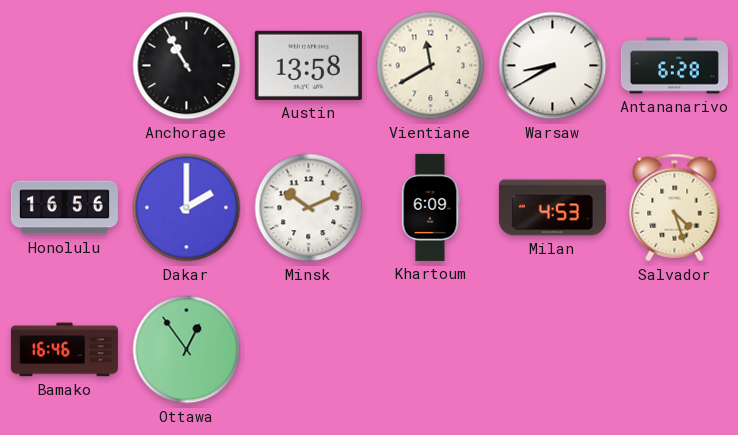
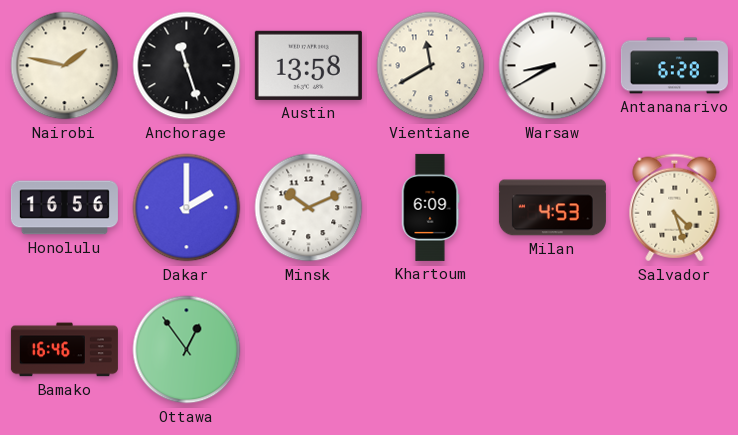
Nairobi: none -> 1:47
Anchorage: 10:55 -> 11:27
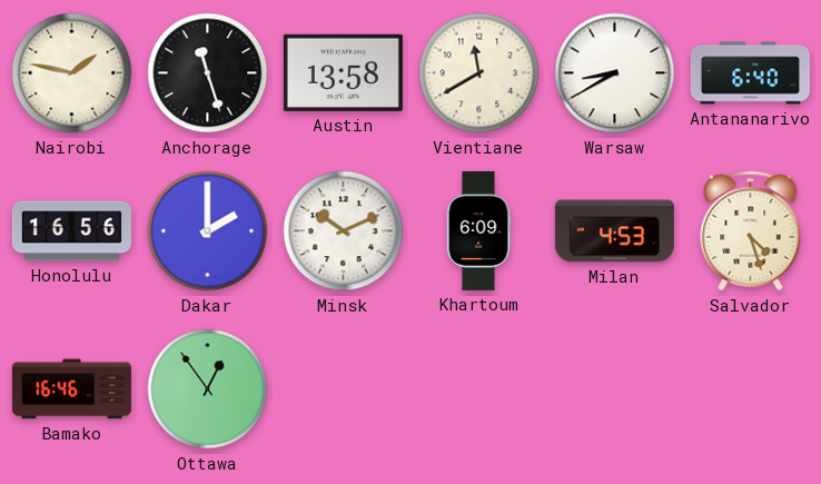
Antananarivo: 6:28 -> 6:40
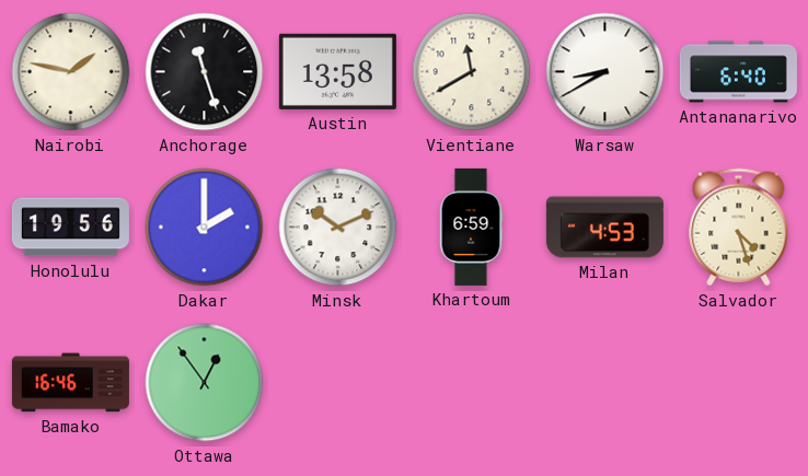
Honolulu: 16:56 -> 19:56
Khartoum: 6:09 -> 6:59
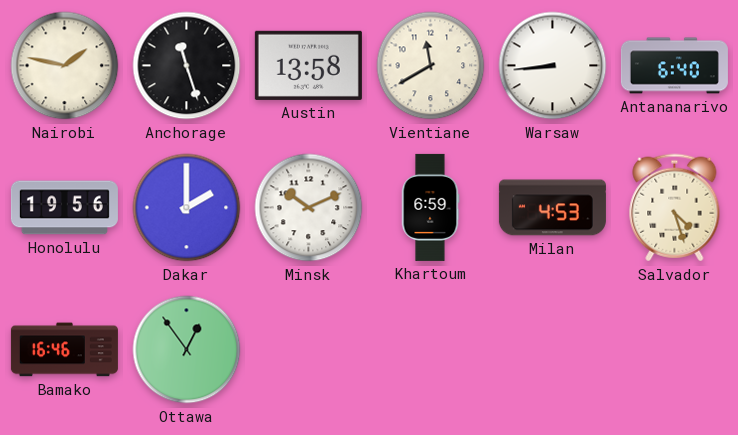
Warsaw: 8:40 -> 8:44
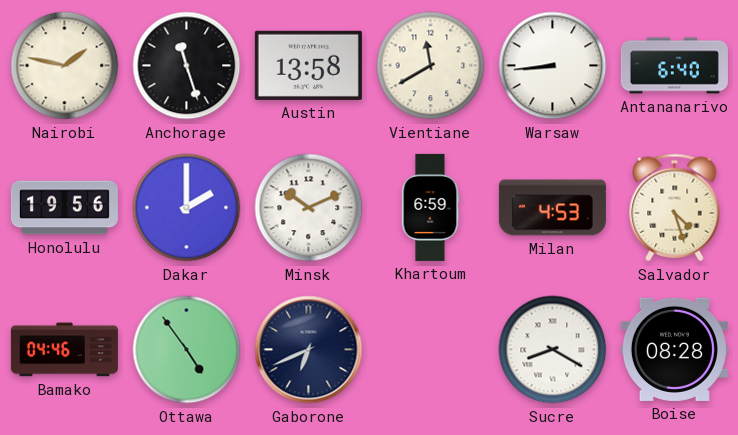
Bamako: 16:46 -> 04:46
Ottawa: 12:54 -> 4:54
Gaborone: none -> 6:41
Sucre: none -> 8:20
Boise: none -> 08:28
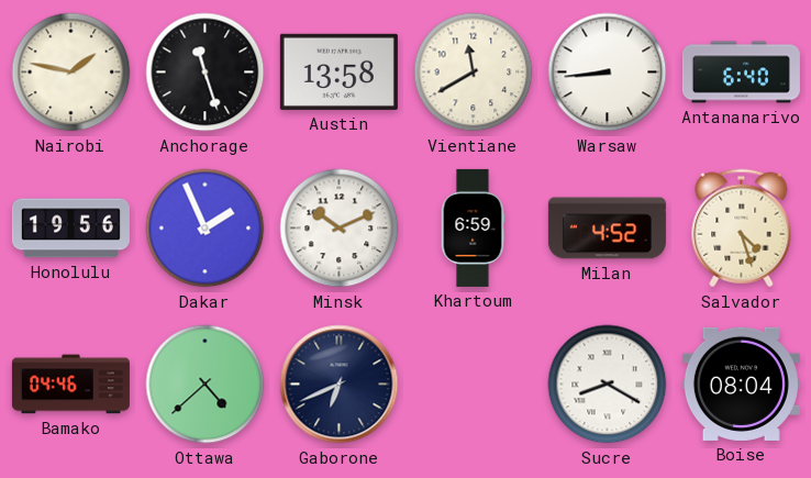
Dakar: 2:00 -> 1:56
Milan: 4:53 -> 4:52
Ottawa: 4:54 -> 4:38
Boise: 08:28 -> 08:04
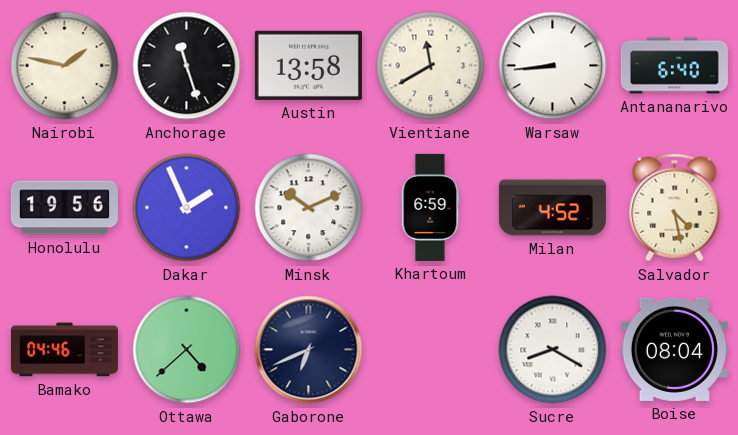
Salvador: 4:27 -> 4:28
